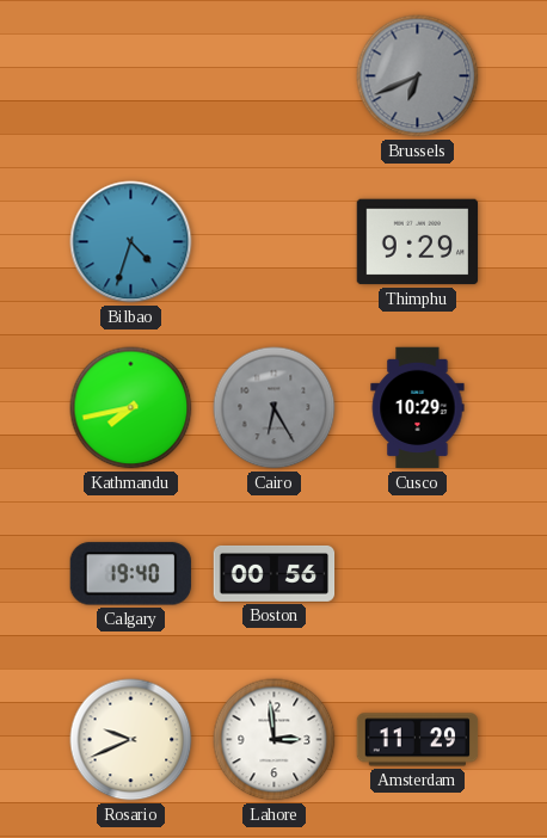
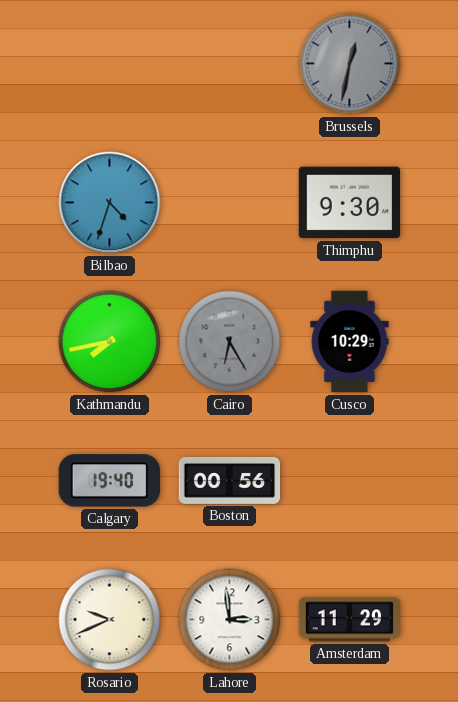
Brussels: 6:41 -> 12:32
Thimphu: 9:29 -> 9:30
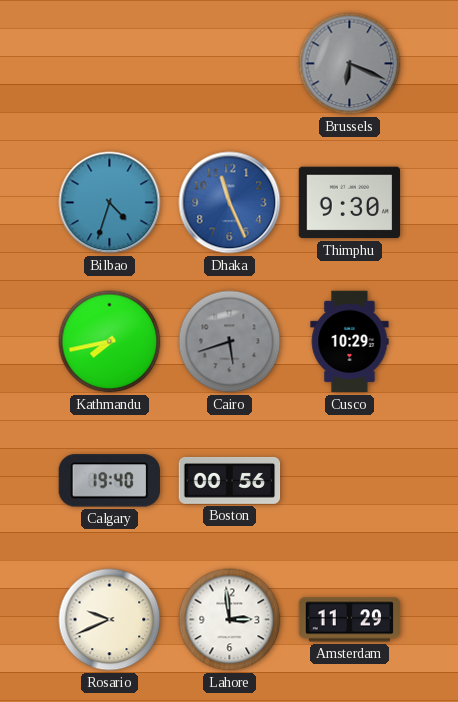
Brussels: 12:32 -> 6:19
Dhaka: none -> 11:26
Cairo: 6:25 -> 5:42
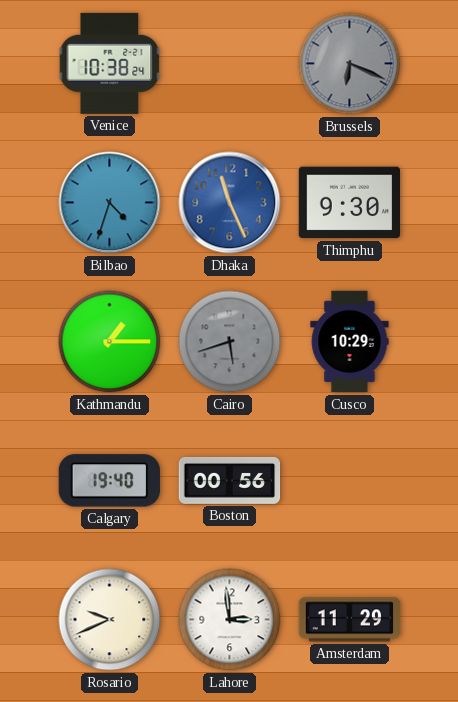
Venice: none -> 10:38
Kathmandu: 7:43 -> 1:15
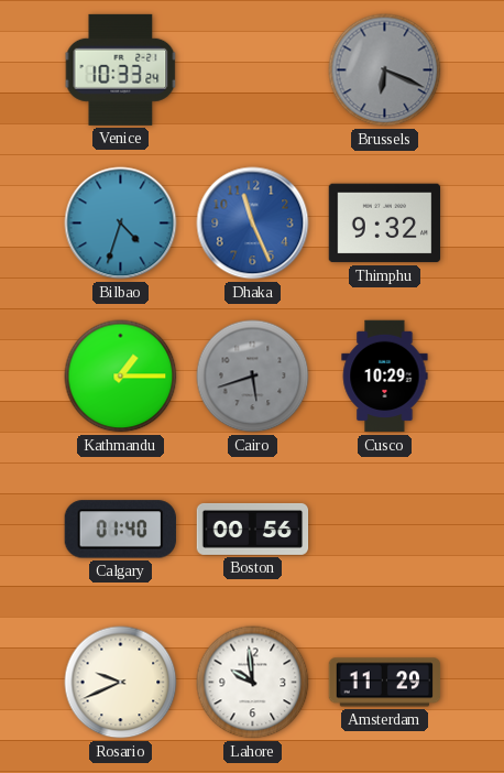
Venice: 10:38 -> 10:33
Thimphu: 9:30 -> 9:32
Calgary: 19:40 -> 01:40
Lahore: 2:59 -> 9:59
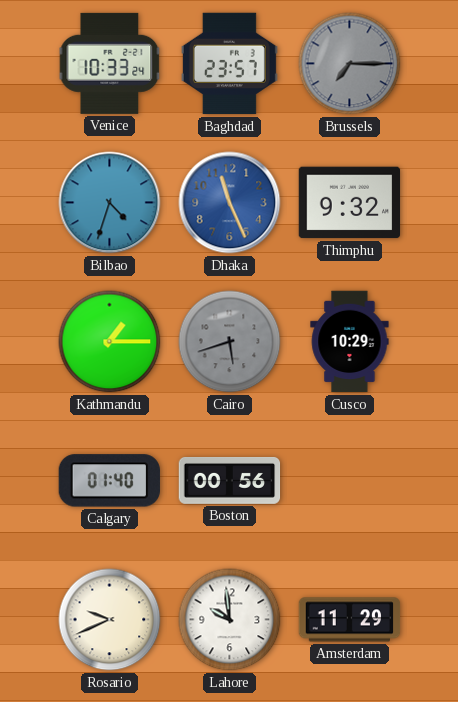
Baghdad: none -> 23:57
Brussels: 6:19 -> 7:15
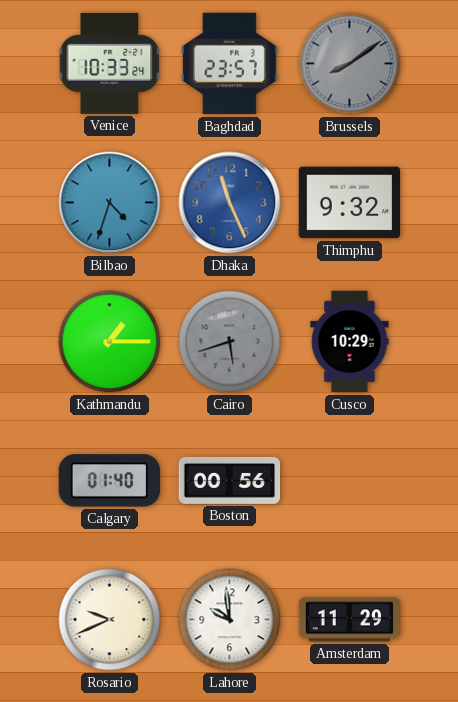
Brussels: 7:15 -> 8:09
